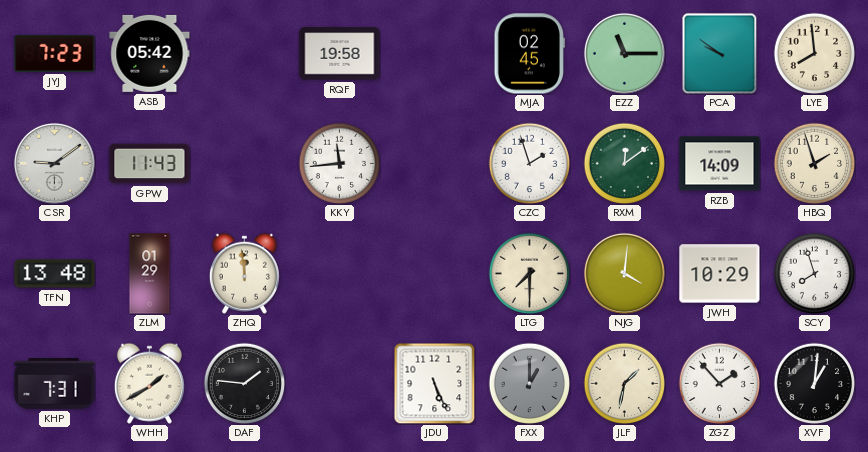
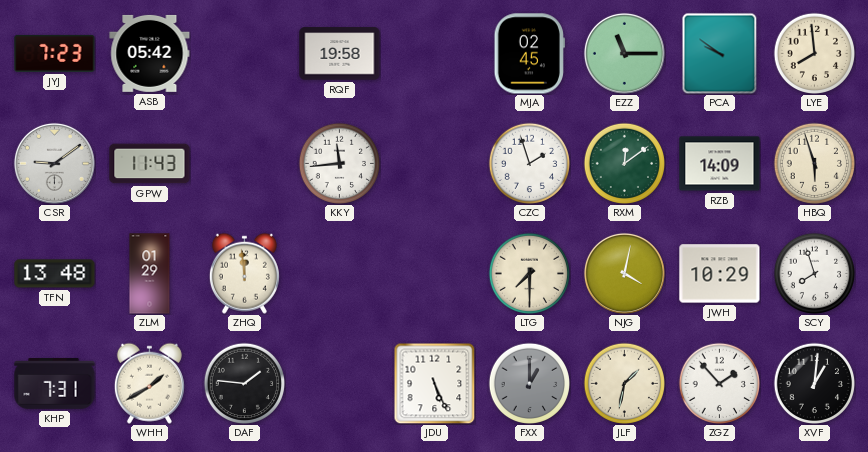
HBQ: 1:57 -> 5:57
NJG: 4:01 -> 4:02
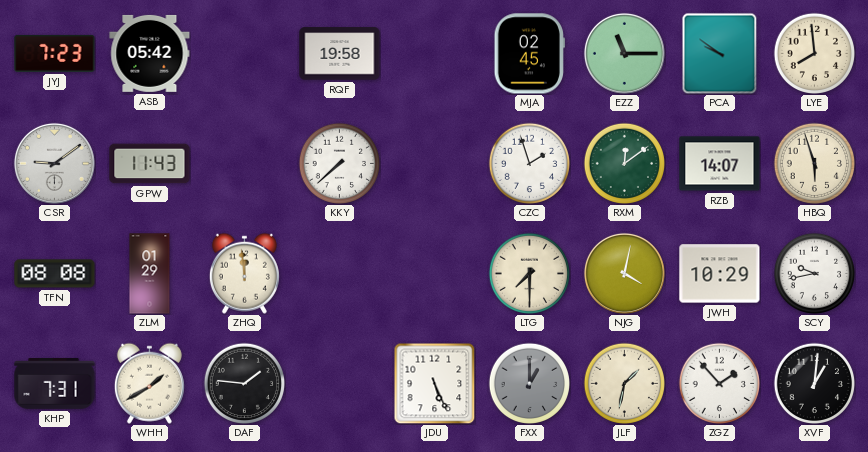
KKY: 11:44 -> 7:38
RZB: 14:09 -> 14:07
TFN: 13:48 -> 08:08
SCY: 7:57 -> 9:43
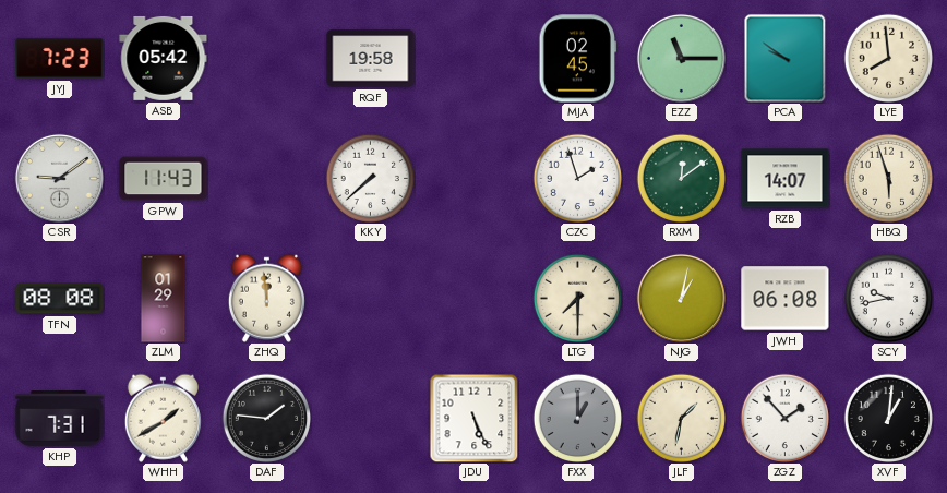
NJG: 4:02 -> 1:02
JWH: 10:29 -> 06:08
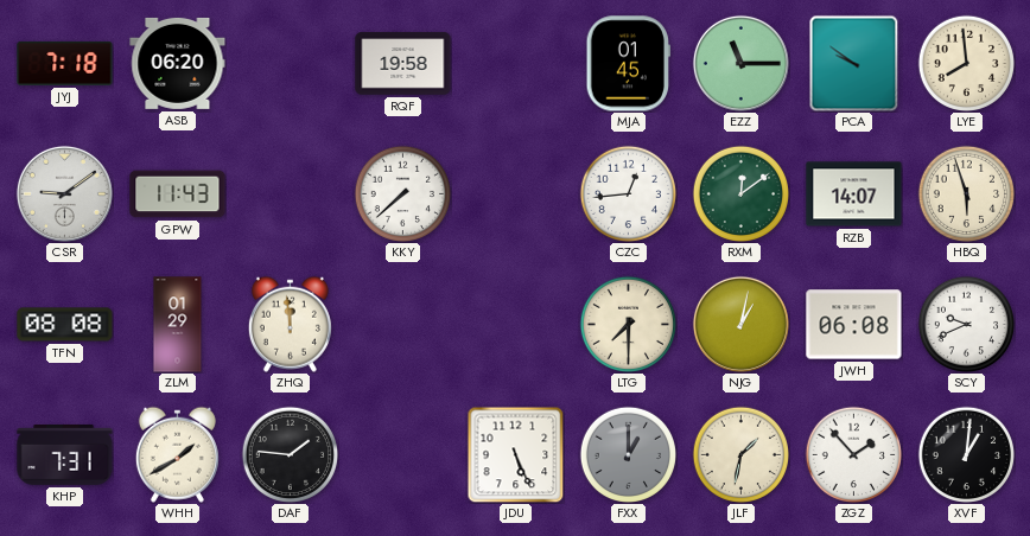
JYJ: 7:23 -> 7:18
ASB: 05:42 -> 06:20
MJA: 02:45 -> 01:45
CZC: 1:57 -> 12:44
SCY: 9:43 -> 9:41
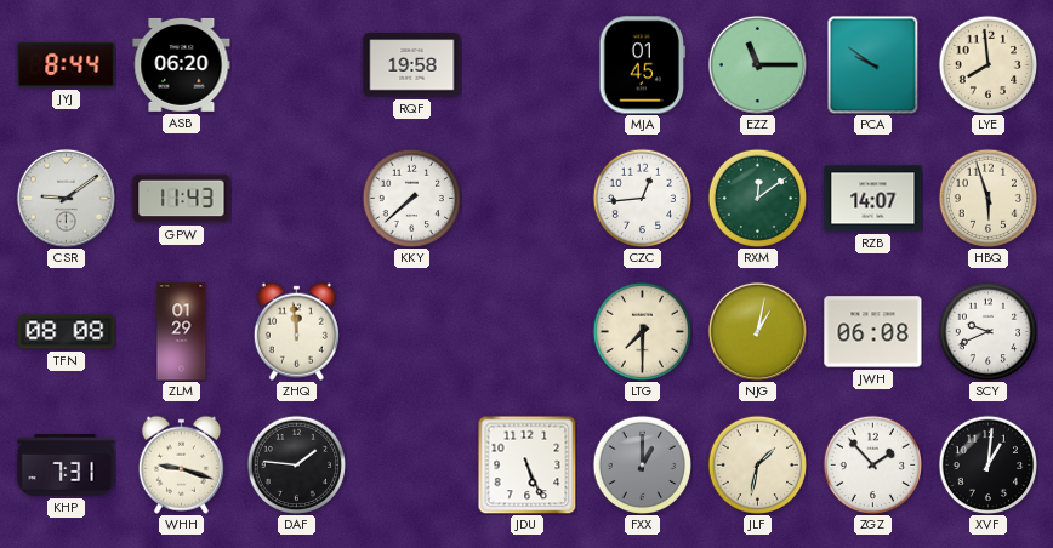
JYJ: 7:18 -> 8:44
WHH: 1:40 -> 9:18
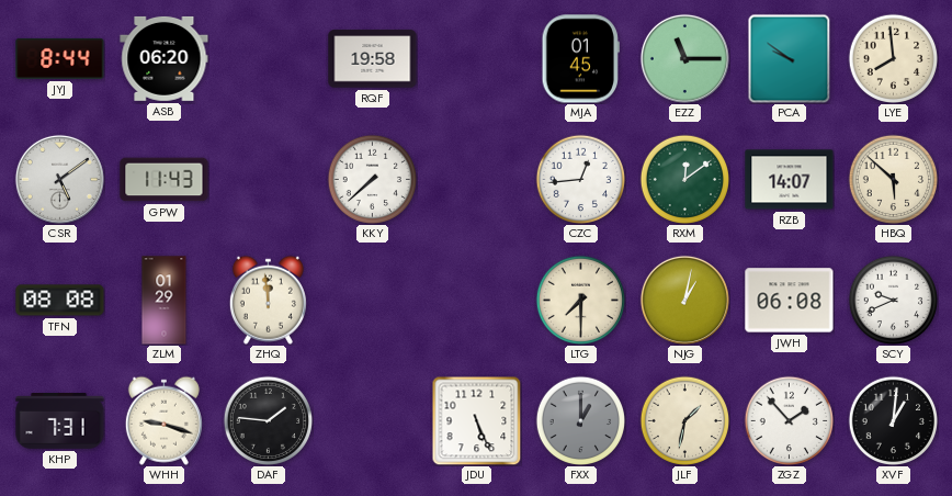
CSR: 9:09 -> 5:09
HBQ: 5:57 -> 5:52
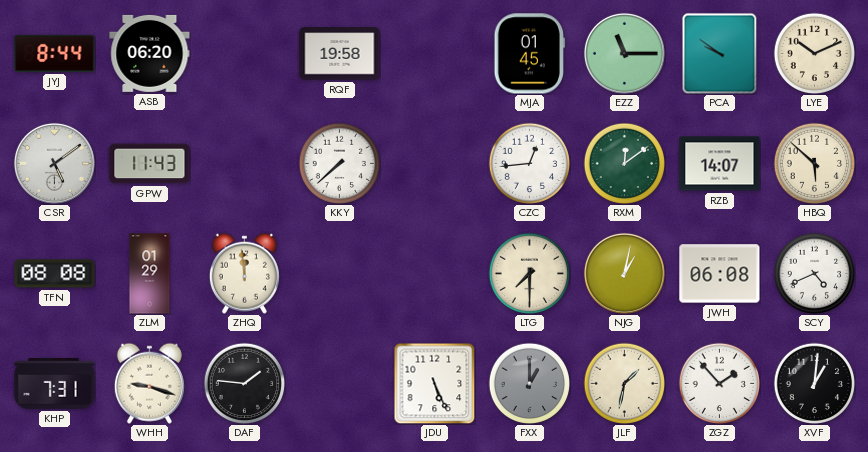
LYE: 7:59 -> 10:11
SCY: 9:41 -> 4:41
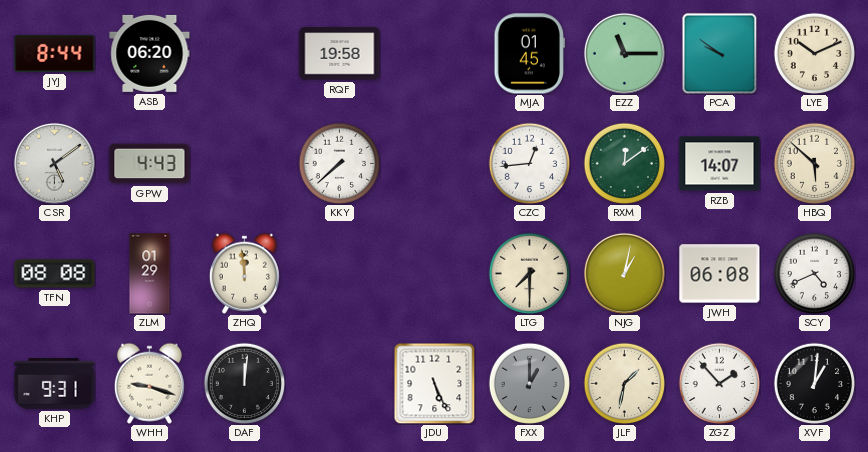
GPW: 11:43 -> 4:43
KHP: 7:31 -> 9:31
DAF: 1:46 -> 12:01
